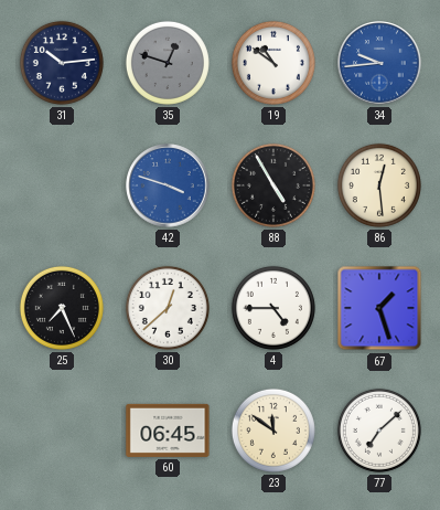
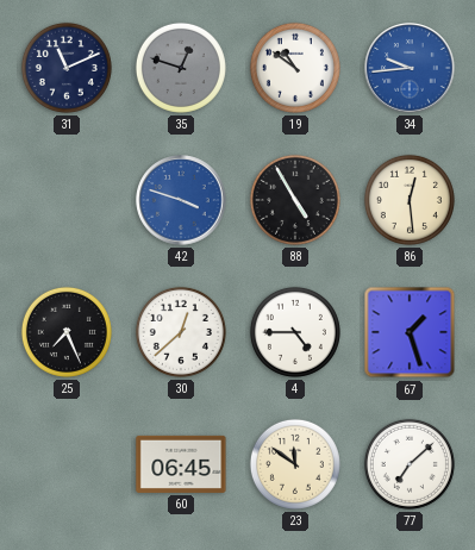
31: 10:14 -> 11:11
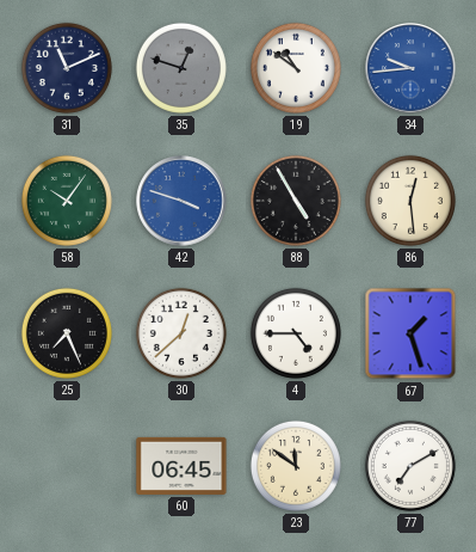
58: none -> 10:06
77: 7:08 -> 7:10
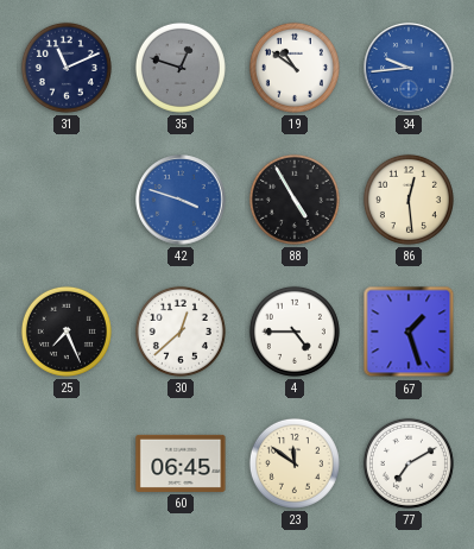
58: 10:06 -> none
